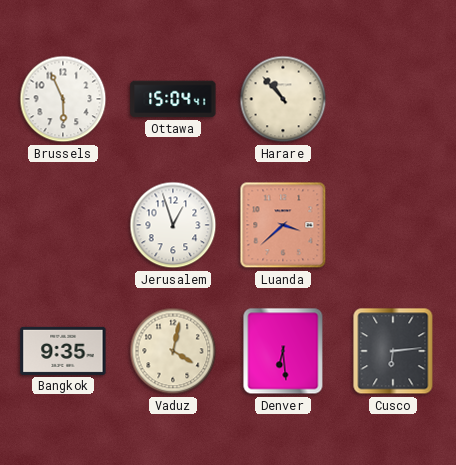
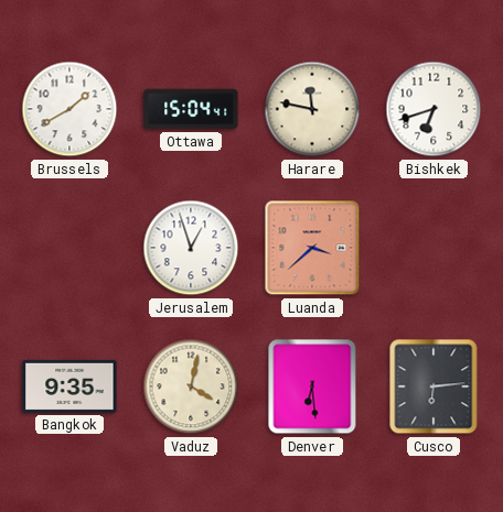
Brussels: 5:56 -> 1:40
Harare: 10:53 -> 11:47
Bishkek: none -> 6:42
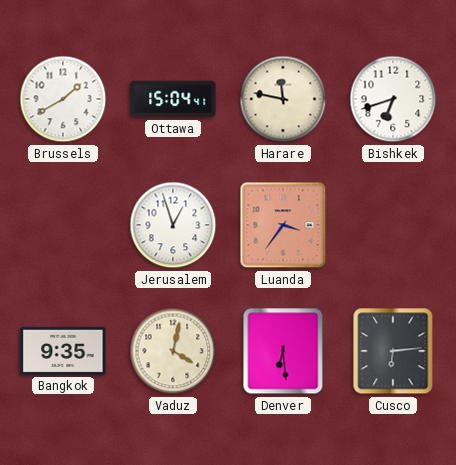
Luanda: 3:38 -> 3:36
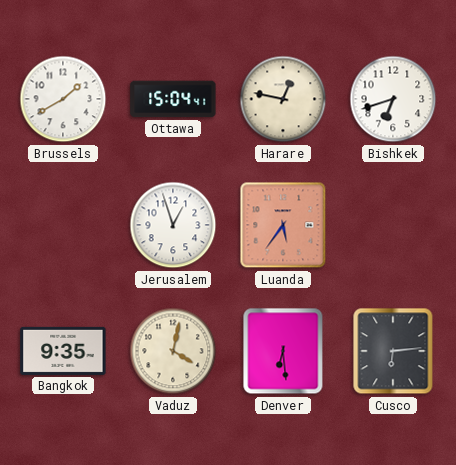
Harare: 11:47 -> 12:47
Luanda: 3:36 -> 5:36
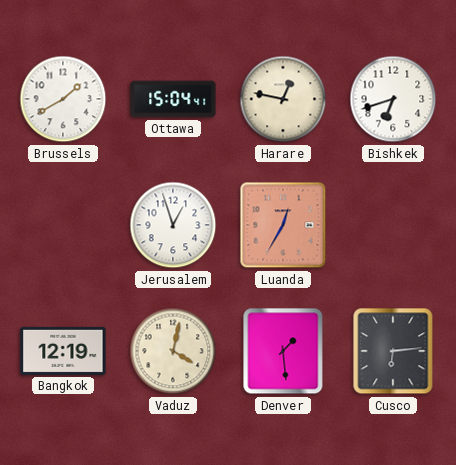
Luanda: 5:36 -> 12:35
Bangkok: 9:35 -> 12:19
Denver: 6:29 -> 1:29
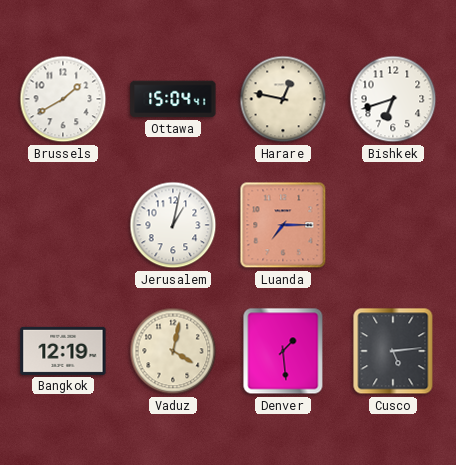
Jerusalem: 12:57 -> 1:02
Luanda: 12:35 -> 7:15
Cusco: 6:14 -> 5:14
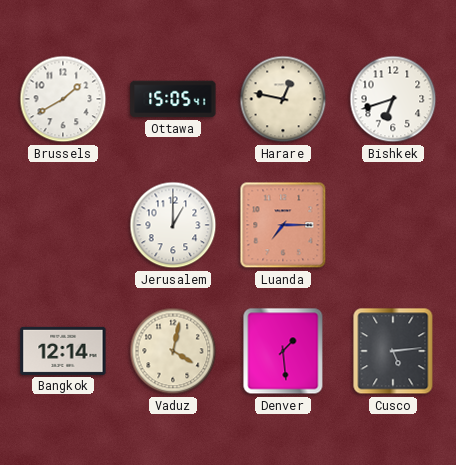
Ottawa: 15:04 -> 15:05
Jerusalem: 1:02 -> 1:00
Bangkok: 12:19 -> 12:14
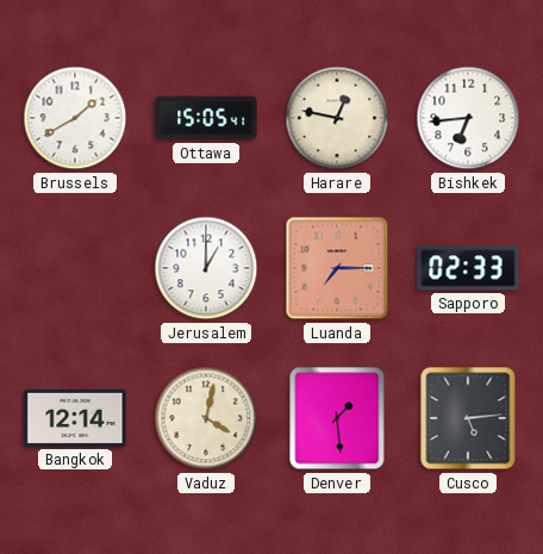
Bishkek: 6:42 -> 6:44
Sapporo: none -> 02:33
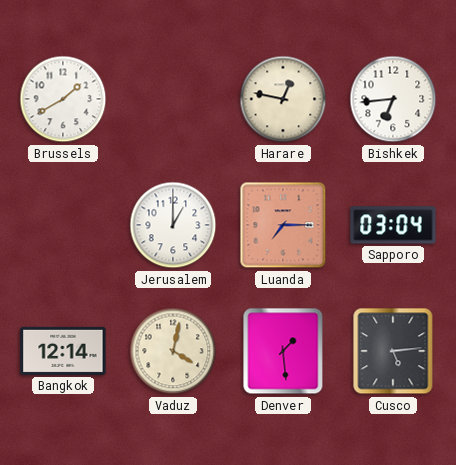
Ottawa: 15:05 -> none
Sapporo: 02:33 -> 03:04
